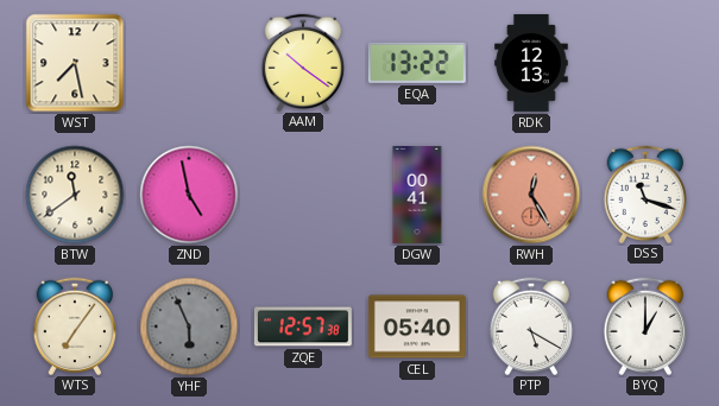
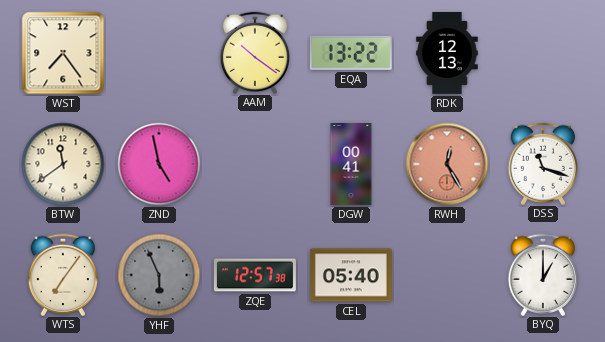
WST: 7:28 -> 7:24
PTP: 5:20 -> none
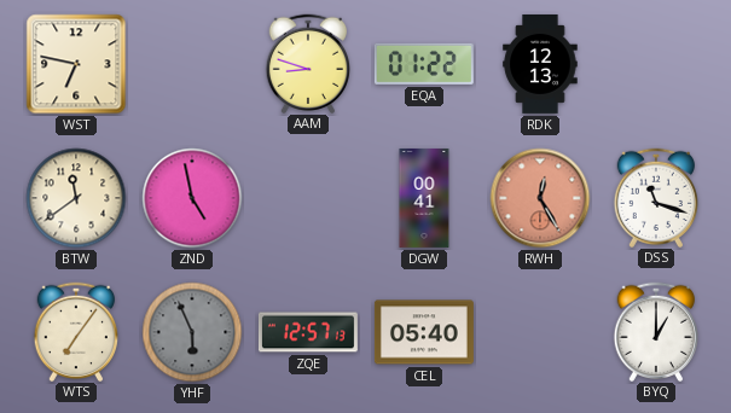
WST: 7:24 -> 6:47
AAM: 10:21 -> 8:48
EQA: 13:22 -> 01:22
ZQE: 12:57:38 -> 12:57:13
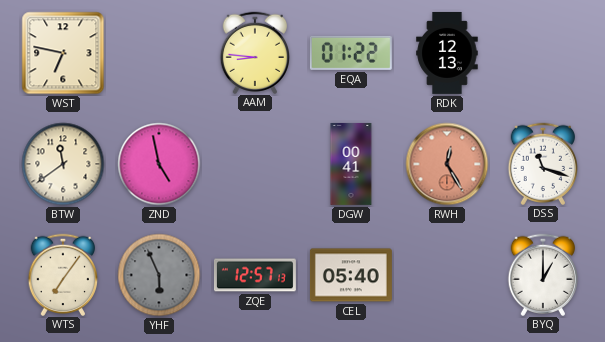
AAM: 8:48 -> 8:46
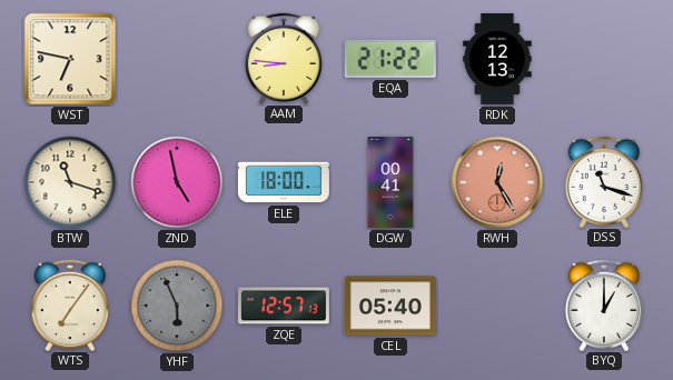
EQA: 01:22 -> 21:22
BTW: 11:39 -> 11:18
ELE: none -> 18:00
